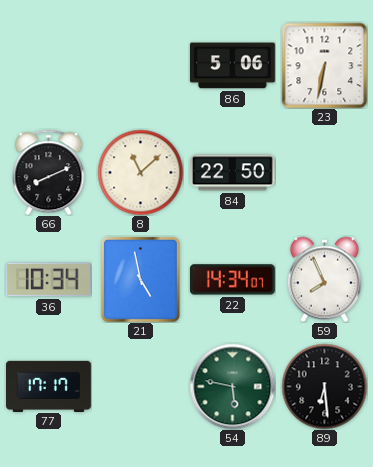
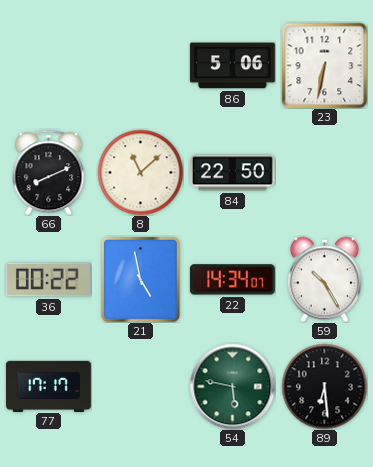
36: 10:34 -> 00:22
59: 7:56 -> 10:25
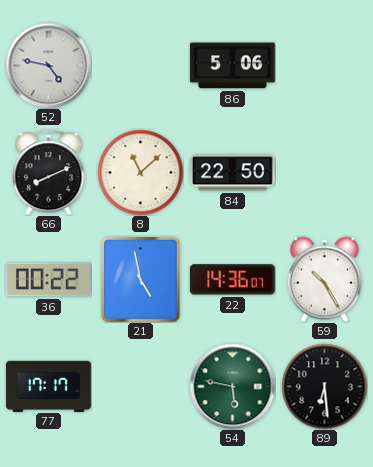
52: none -> 4:47
23: 6:32 -> none
22: 14:34 -> 14:36
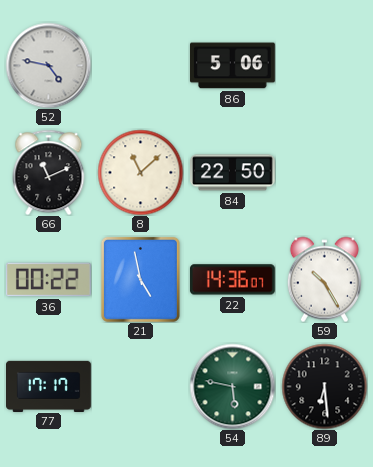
66: 8:11 -> 11:11
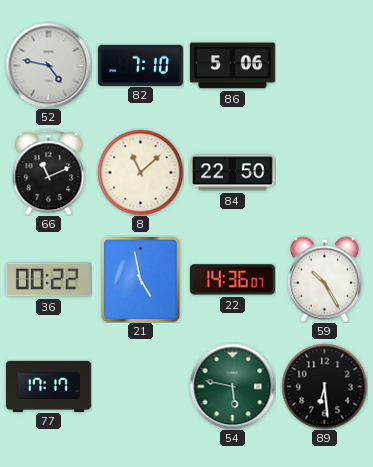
82: none -> 7:10
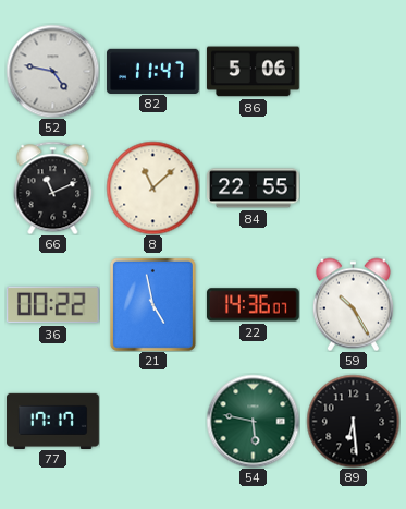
82: 7:10 -> 11:47
84: 22:50 -> 22:55
